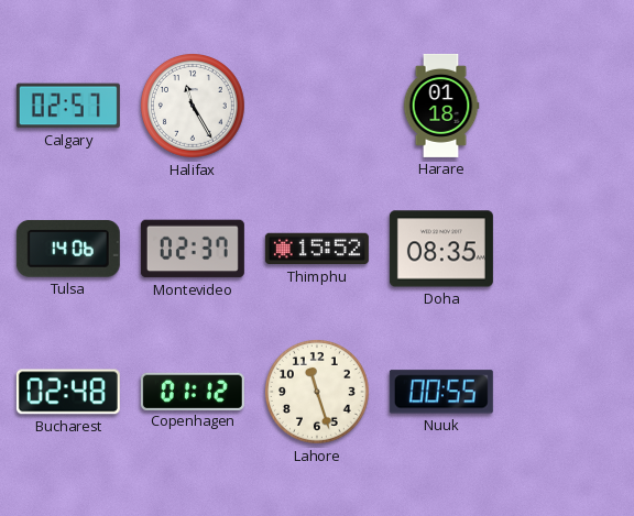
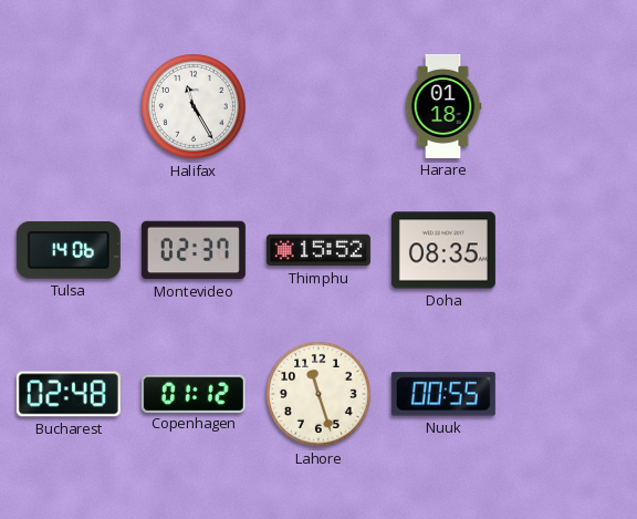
Calgary: 02:57 -> none
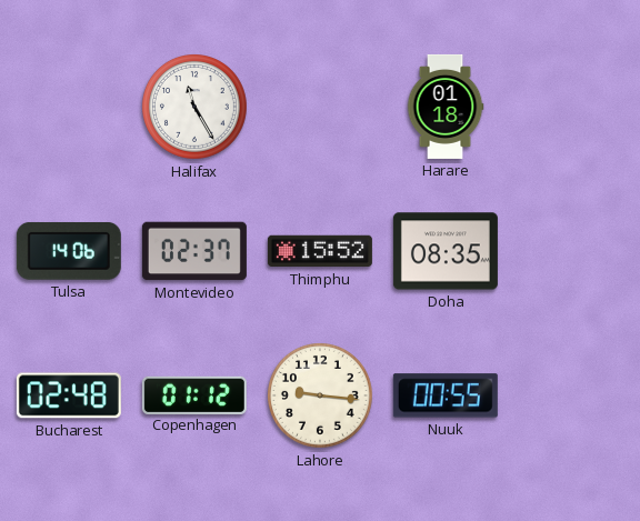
Lahore: 11:27 -> 9:16
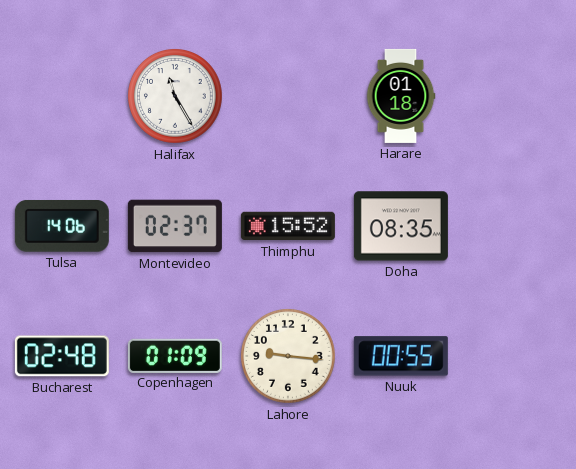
Copenhagen: 01:12 -> 01:09
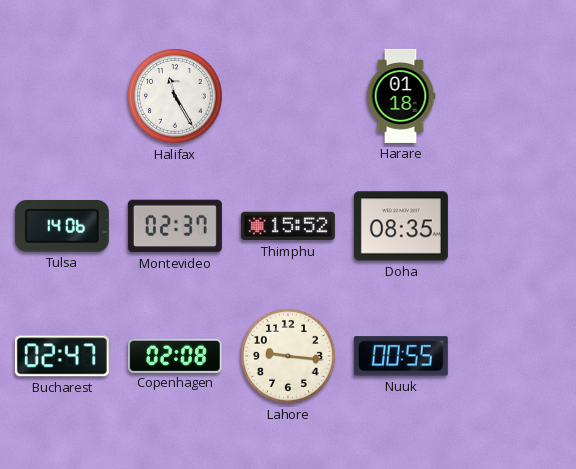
Bucharest: 02:48 -> 02:47
Copenhagen: 01:09 -> 02:08
